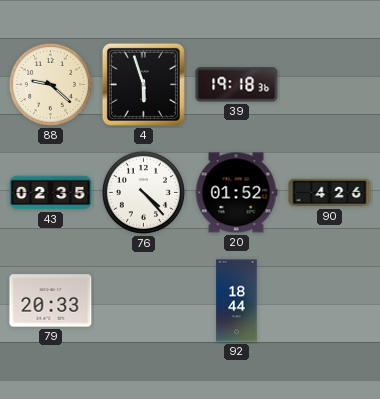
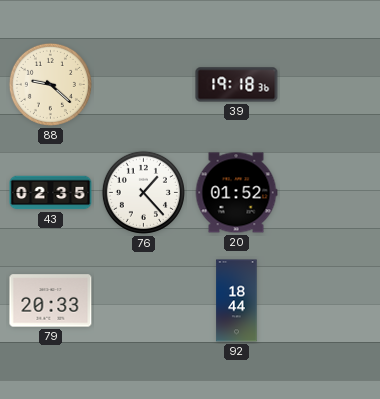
4: 5:57 -> none
76: 4:23 -> 1:23
90: 4:26 -> none
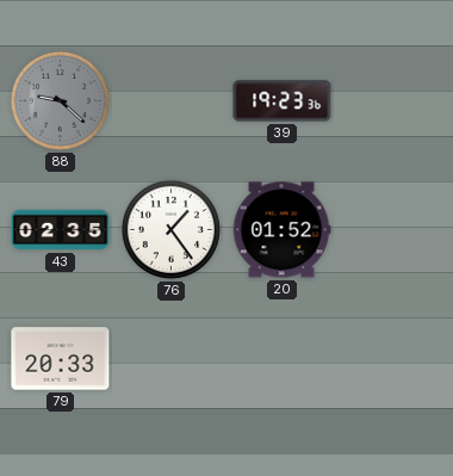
88 dial: cream -> grey
39: 19:18 -> 19:23
76: 1:23 -> 1:24
92: 18:44 -> none
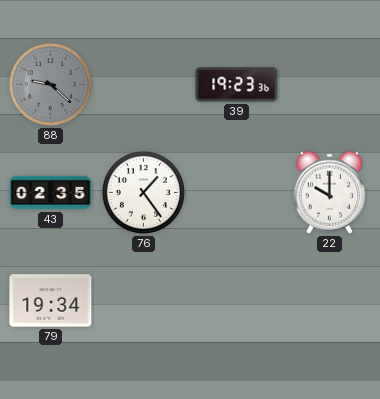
20: 01:52 -> none
22: none -> 10:00
79: 20:33 -> 19:34
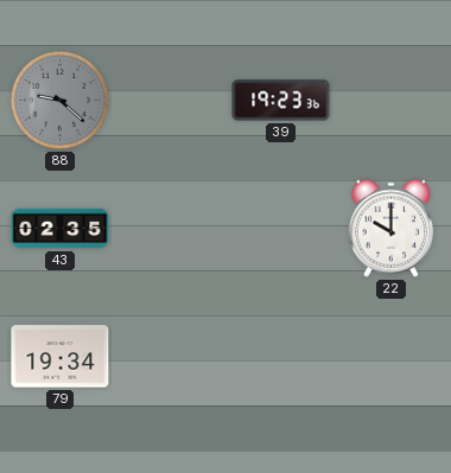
76: 1:24 -> none
